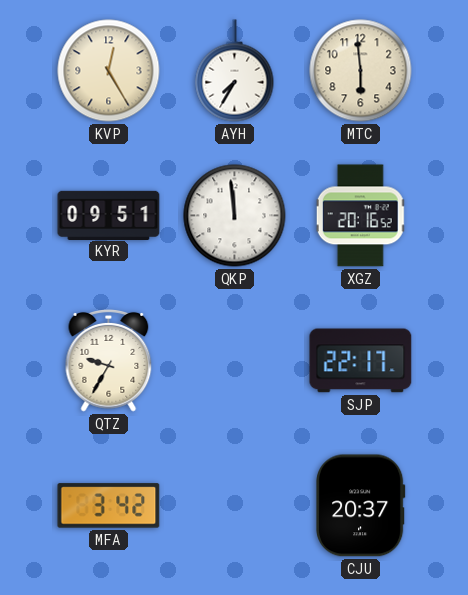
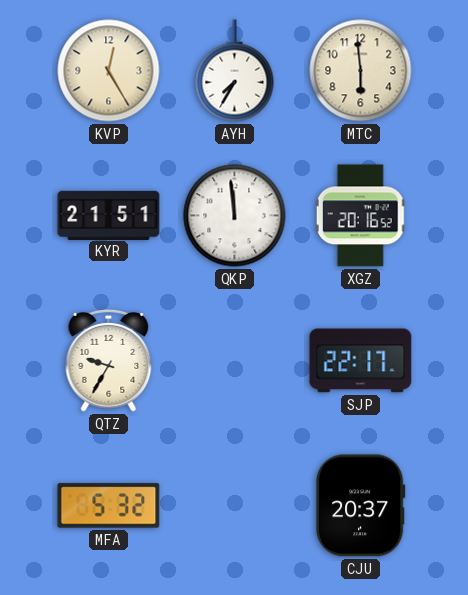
KYR: 09:51 -> 21:51
MFA: 3:42 -> 5:32
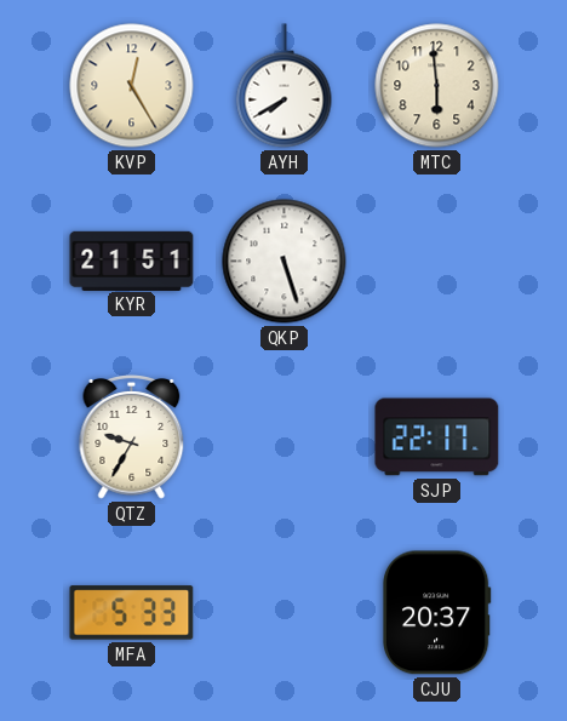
AYH: 7:35 -> 7:40
QKP: 11:59 -> 5:27
XGZ: 20:16 -> none
MFA: 5:32 -> 5:33
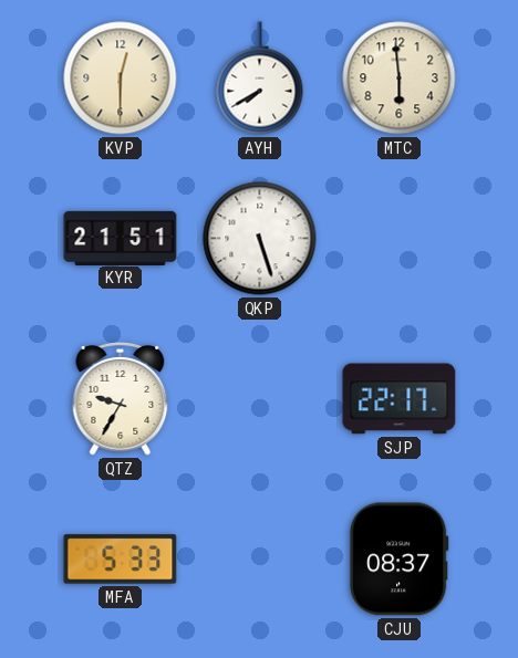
KVP: 12:25 -> 12:30
CJU: 20:37 -> 08:37
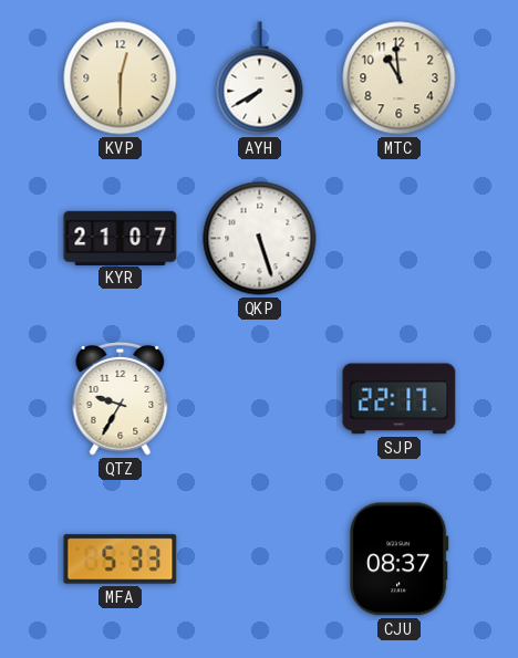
MTC: 5:59 -> 10:59
KYR: 21:51 -> 21:07
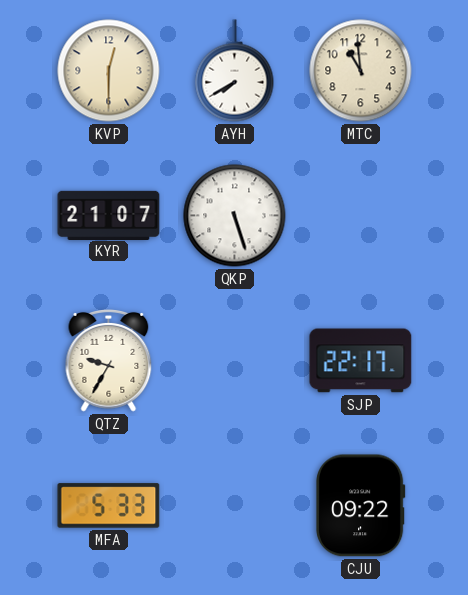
CJU: 08:37 -> 09:22
